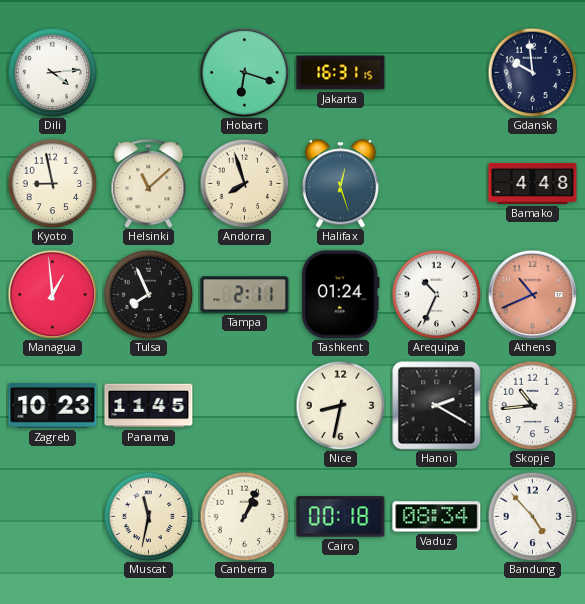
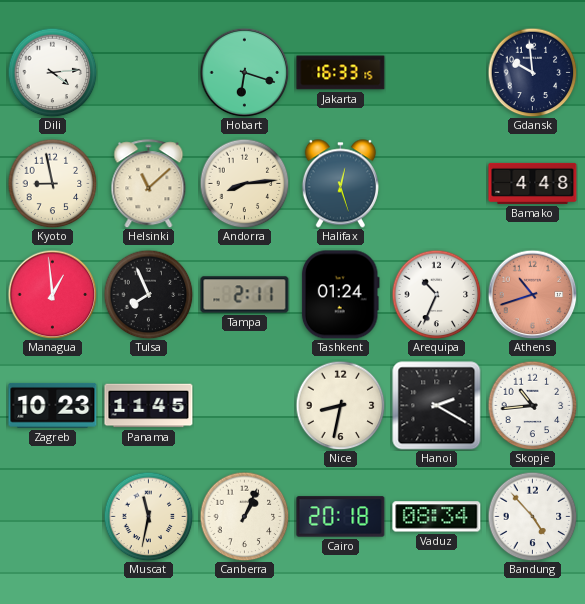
Jakarta: 16:31 -> 16:33
Andorra: 7:57 -> 8:14
Athens: 10:41 -> 10:42
Cairo: 00:18 -> 20:18
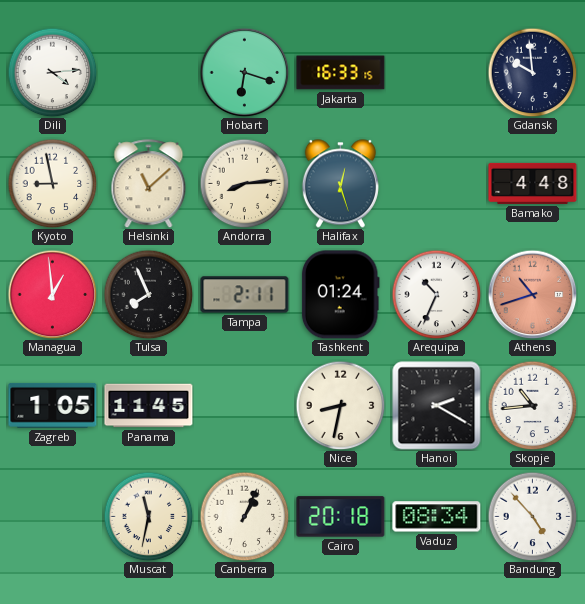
Zagreb: 10:23 -> 1:05
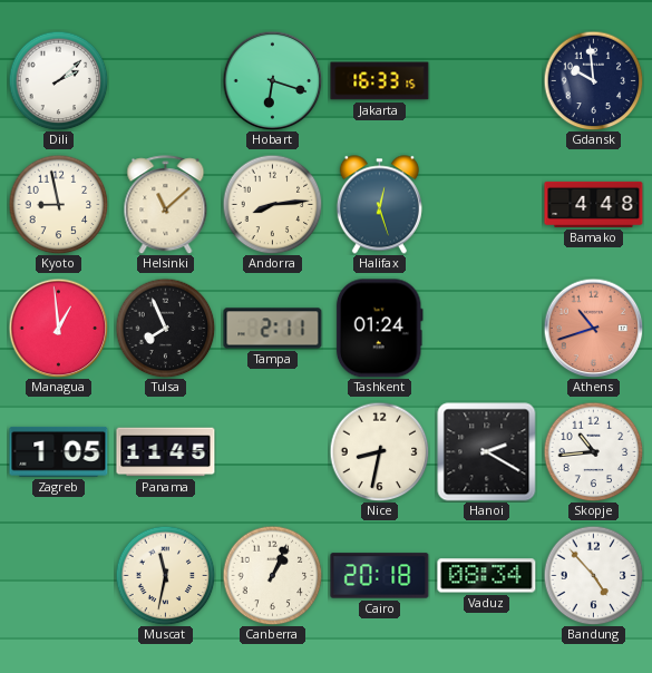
Dili: 4:14 -> 2:08
Arequipa: 10:34 -> none
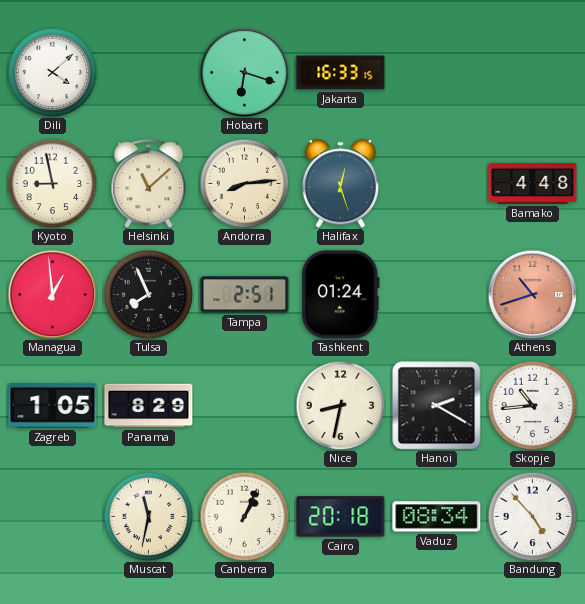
Dili: 2:08 -> 4:08
Gdansk: 9:59 -> none
Tampa: 2:11 -> 2:51
Panama: 11:45 -> 8:29
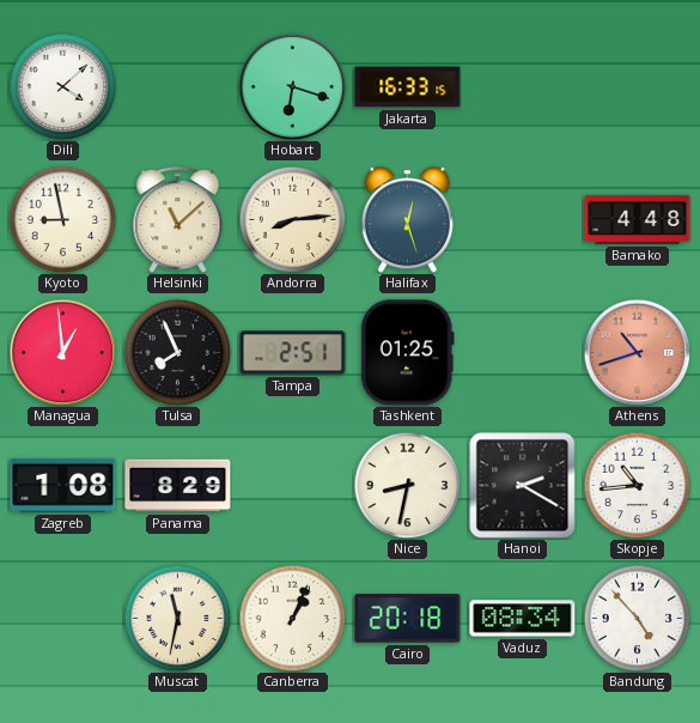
Tashkent: 01:24 -> 01:25
Zagreb: 1:05 -> 1:08
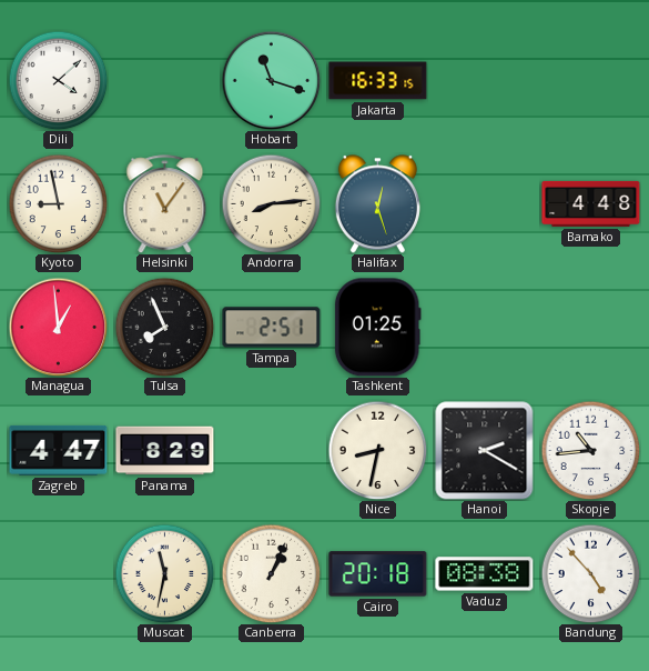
Hobart: 6:18 -> 11:18
Helsinki: 11:08 -> 11:06
Athens: 10:42 -> none
Zagreb: 1:08 -> 4:47
Vaduz: 08:34 -> 08:38
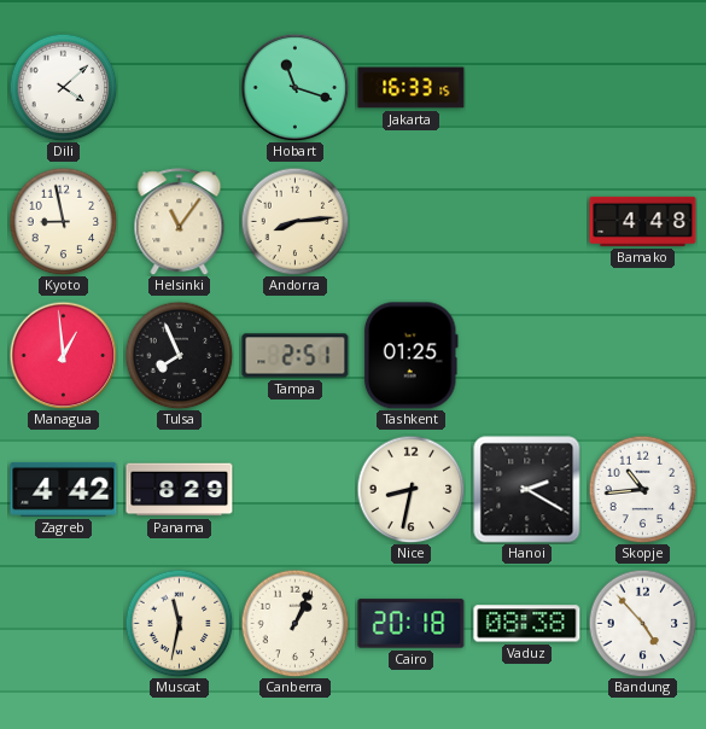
Halifax: 12:27 -> none
Zagreb: 4:47 -> 4:42
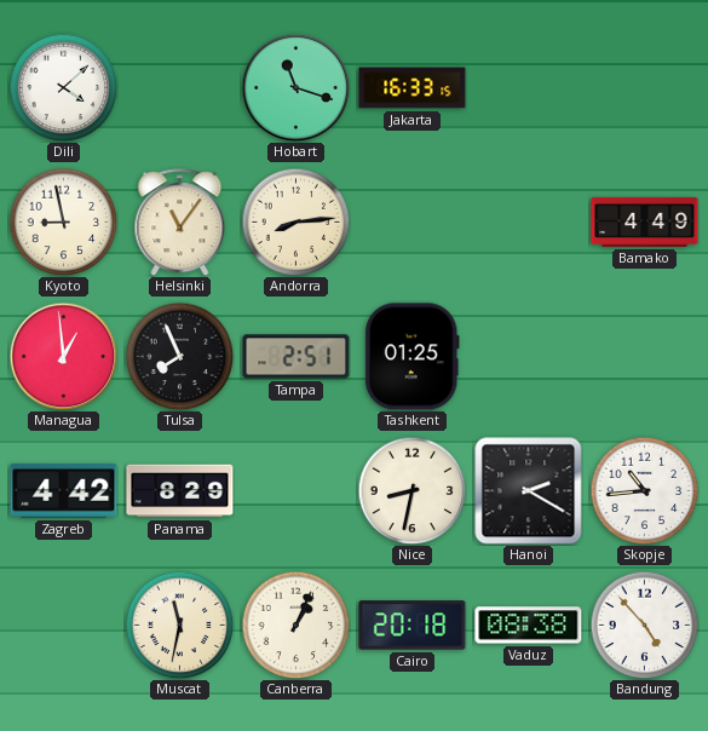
Bamako: 4:48 -> 4:49
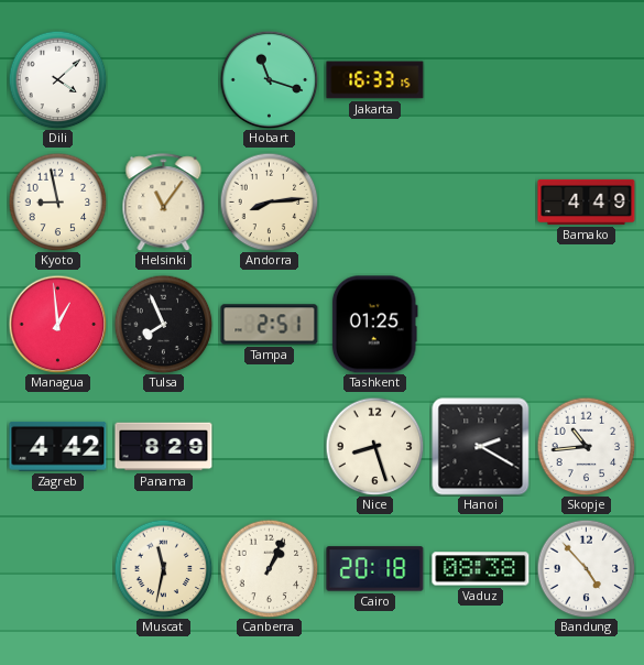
Nice: 8:32 -> 8:27
